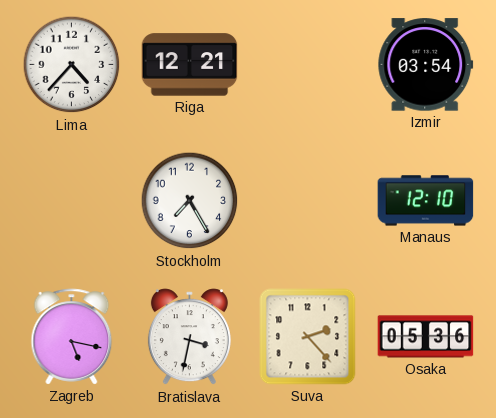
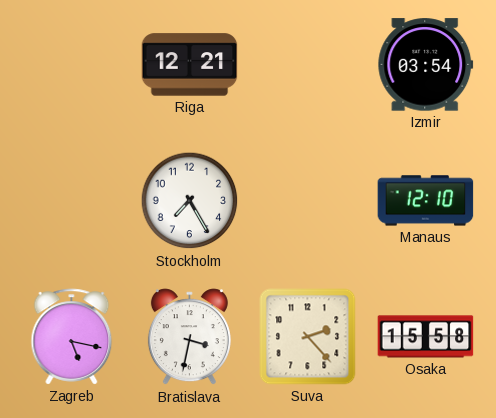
Lima: 4:37 -> none
Osaka: 05:36 -> 15:58
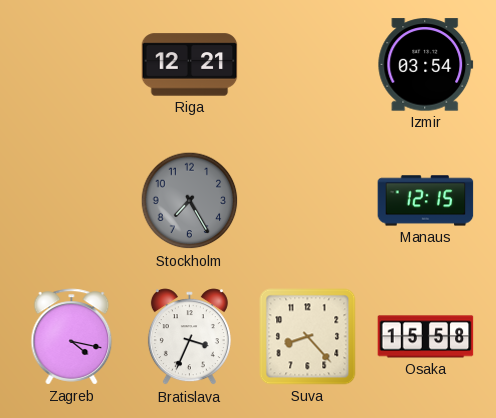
Stockholm dial: white -> grey
Manaus: 12:10 -> 12:15
Zagreb: 5:17 -> 4:17
Bratislava: 3:32 -> 3:34
Suva: 2:23 -> 8:23
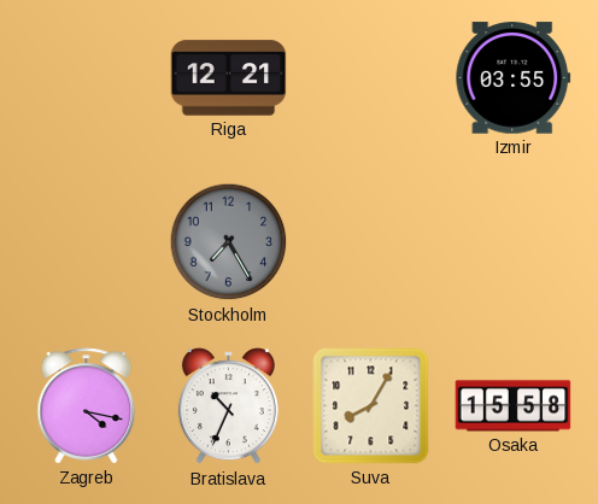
Izmir: 03:54 -> 03:55
Manaus: 12:15 -> none
Bratislava: 3:34 -> 10:34
Suva: 8:23 -> 8:05
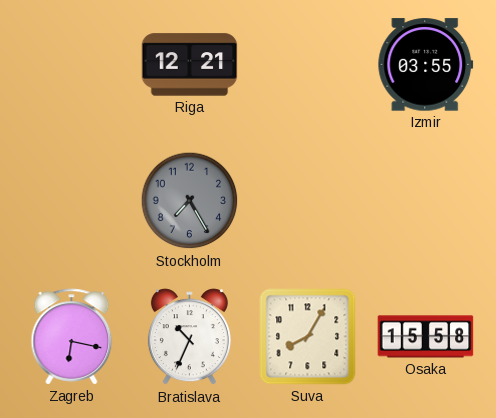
Zagreb: 4:17 -> 6:17
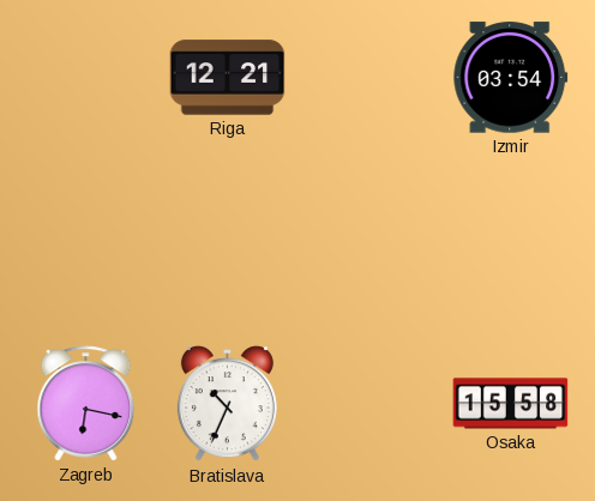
Izmir: 03:55 -> 03:54
Stockholm: 7:25 -> none
Suva: 8:05 -> none
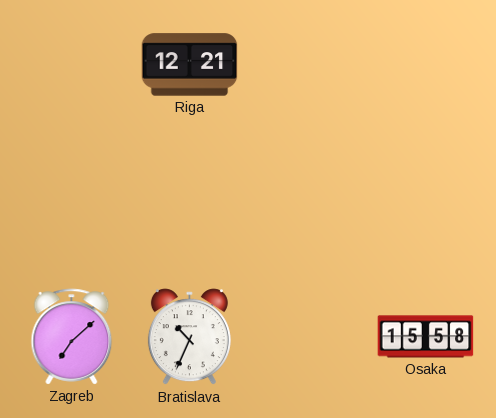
Izmir: 03:54 -> none
Zagreb: 6:17 -> 7:08
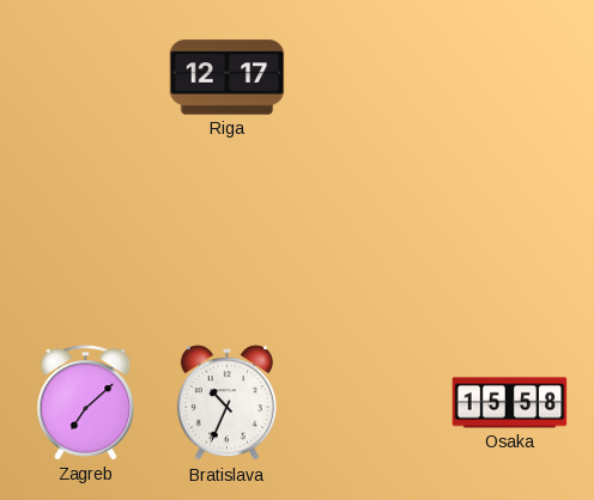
Riga: 12:21 -> 12:17
